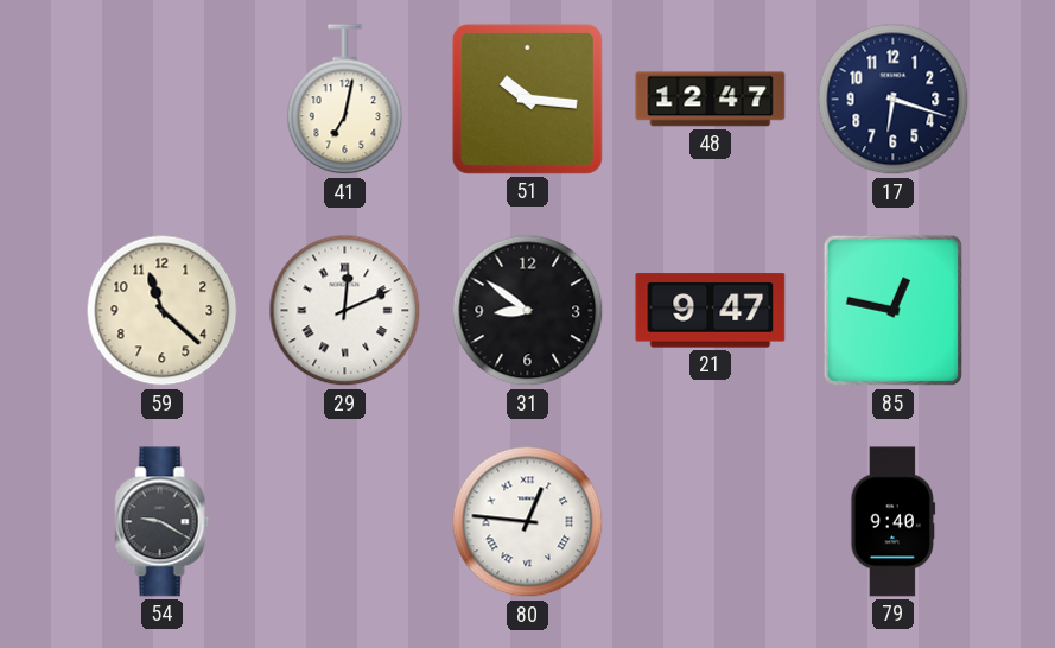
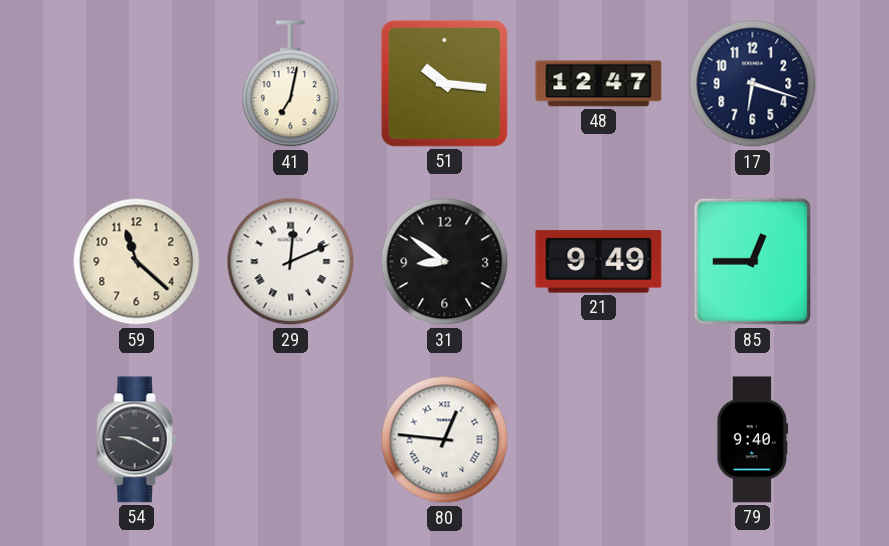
21: 9:47 -> 9:49
85: 12:47 -> 12:45
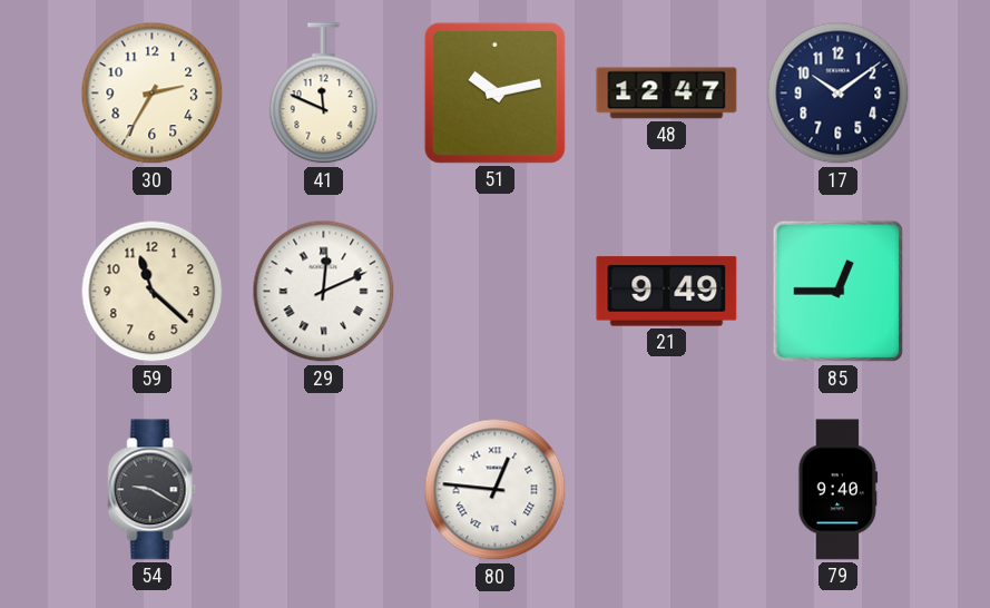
30: none -> 2:35
41: 7:02 -> 11:49
51: 10:16 -> 10:13
17: 6:18 -> 10:09
31: 8:51 -> none
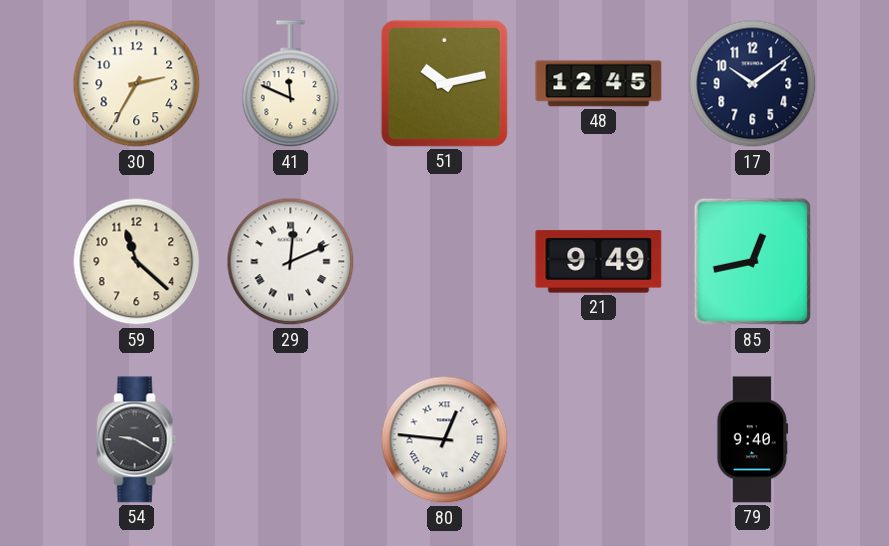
48: 12:47 -> 12:45
85: 12:45 -> 12:43
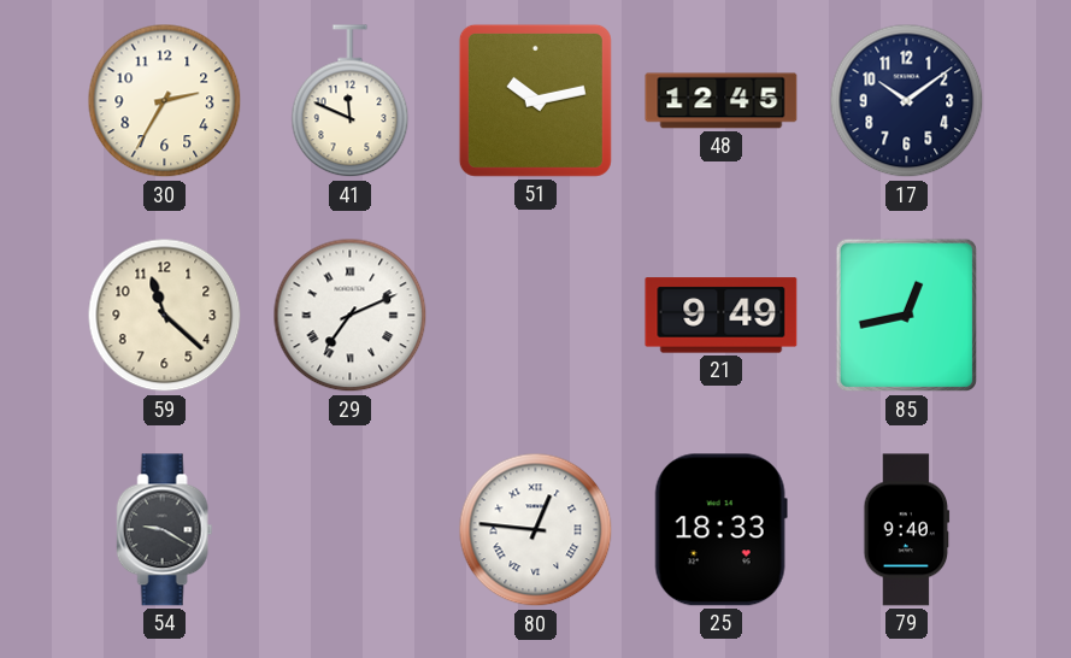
29: 12:11 -> 7:11
25: none -> 18:33
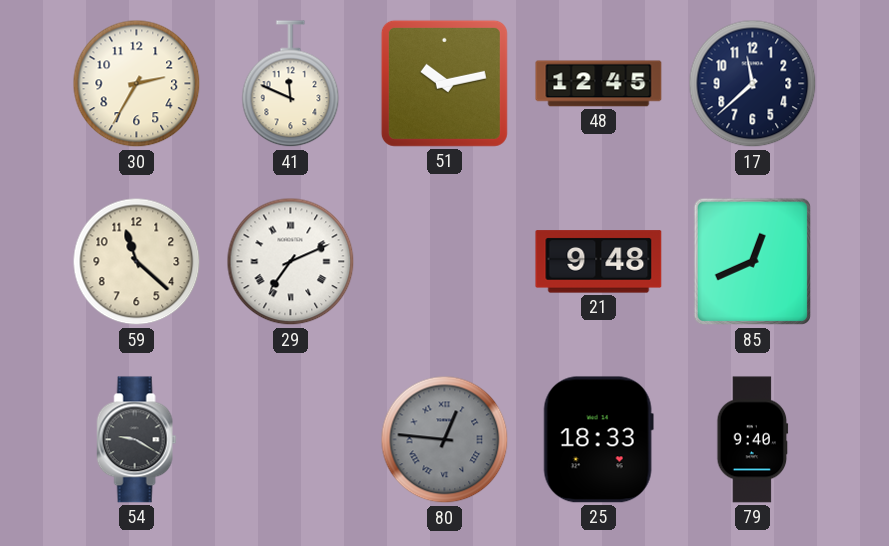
17: 10:09 -> 11:38
21: 9:49 -> 9:48
85: 12:43 -> 12:41
80 dial: white -> grey
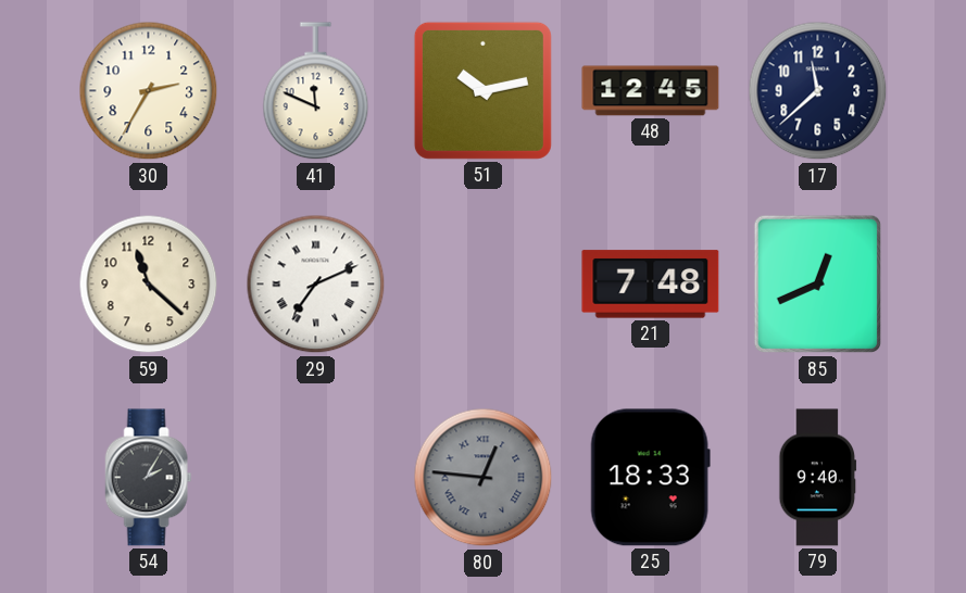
21: 9:48 -> 7:48
54: 9:20 -> 2:05
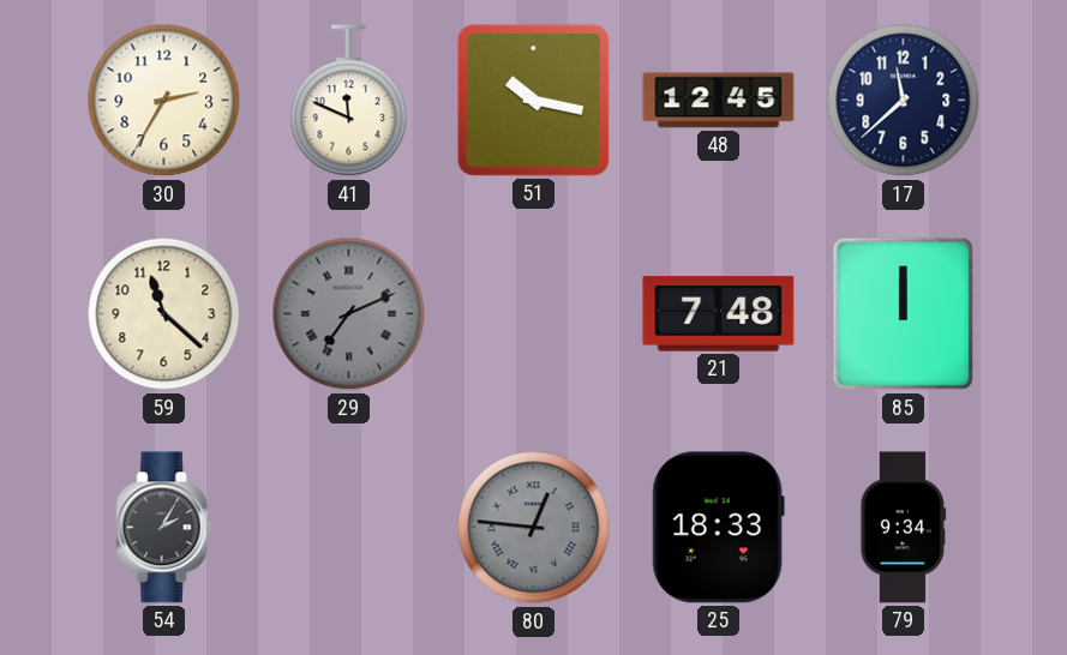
51: 10:13 -> 10:17
29 dial: white -> grey
85: 12:41 -> 12:00
79: 9:40 -> 9:34
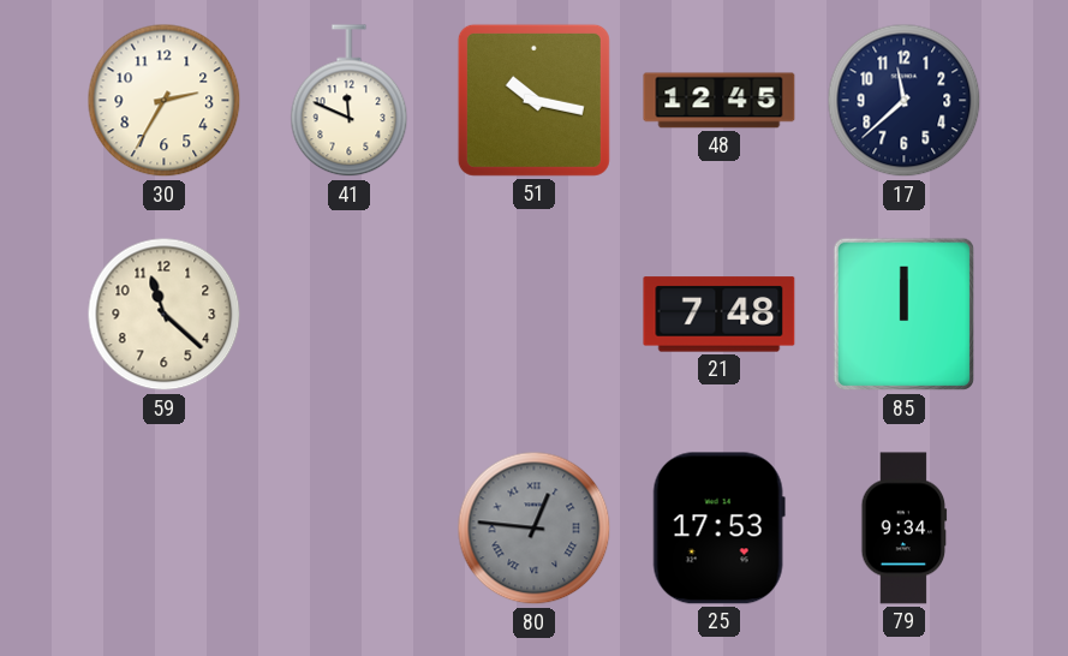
29: 7:11 -> none
54: 2:05 -> none
25: 18:33 -> 17:53
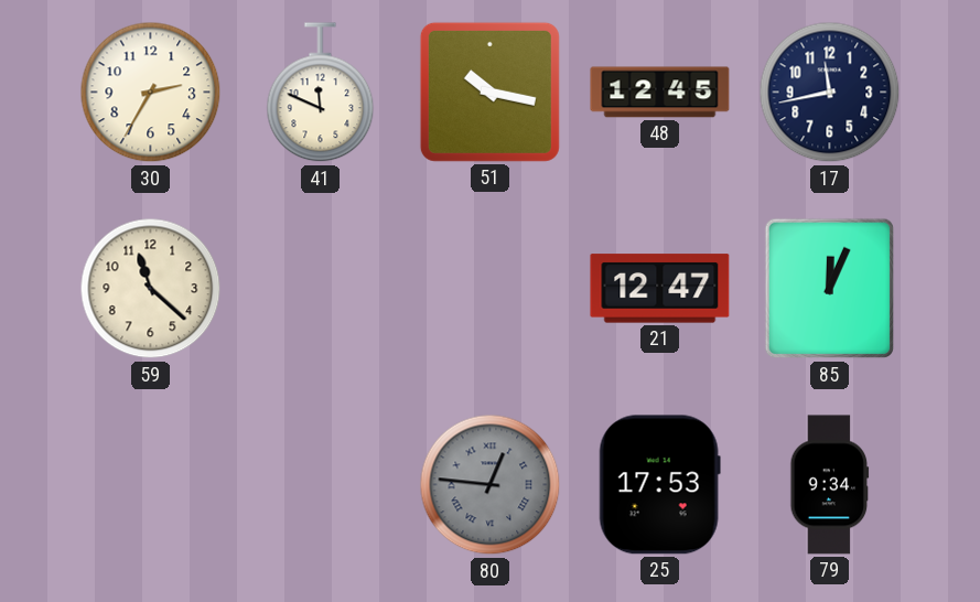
17: 11:38 -> 11:43
21: 7:48 -> 12:47
85: 12:00 -> 12:04
